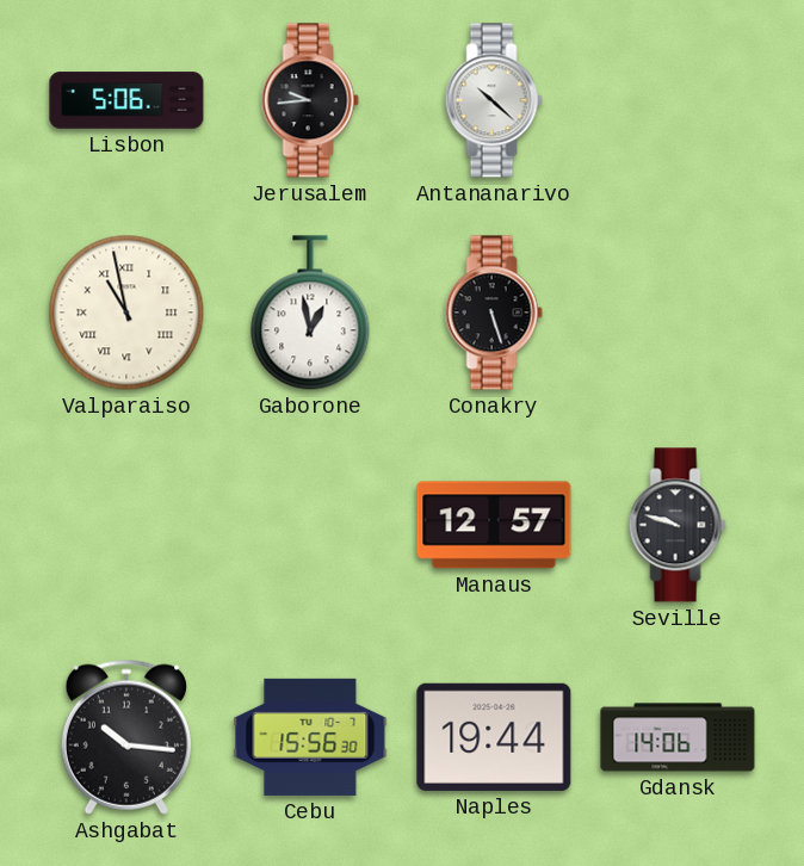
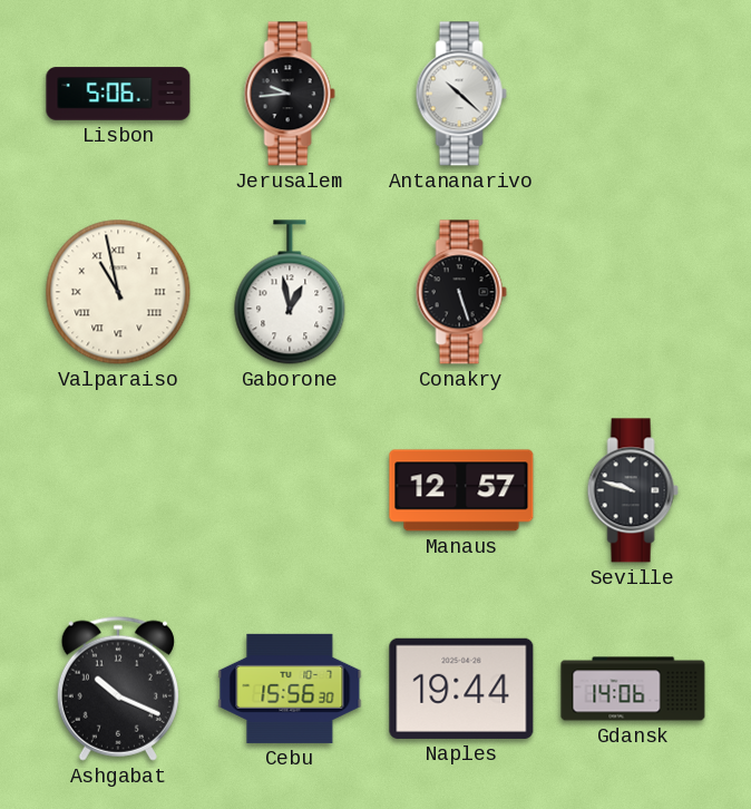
Ashgabat: 10:16 -> 10:19
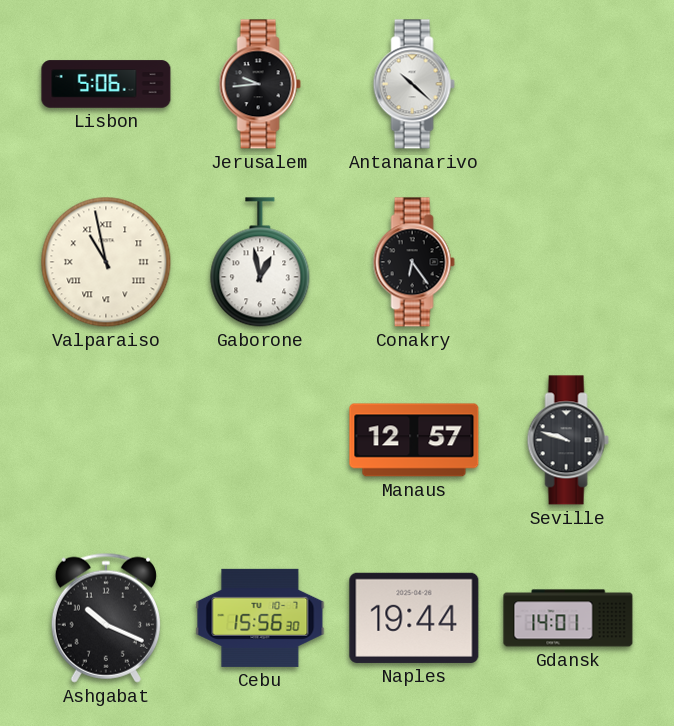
Conakry: 5:27 -> 6:24
Gdansk: 14:06 -> 14:01
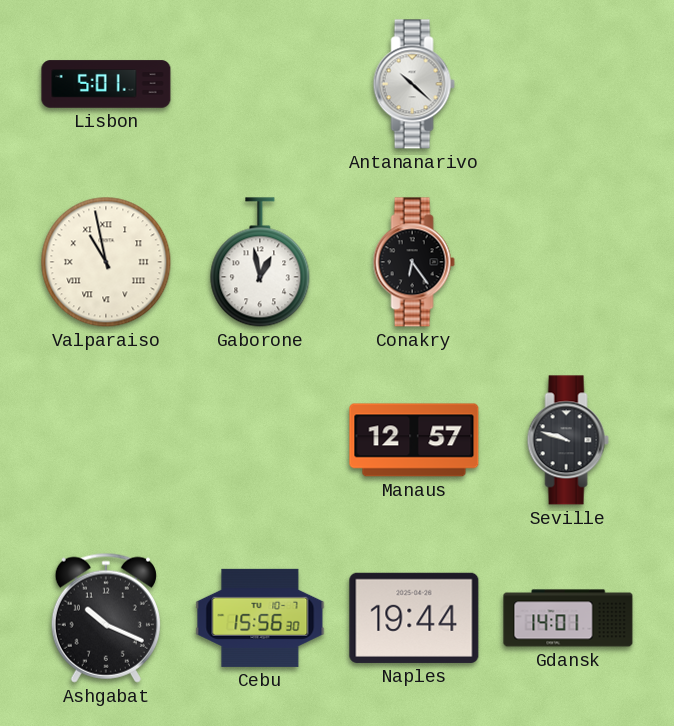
Lisbon: 5:06 -> 5:01
Jerusalem: 9:44 -> none
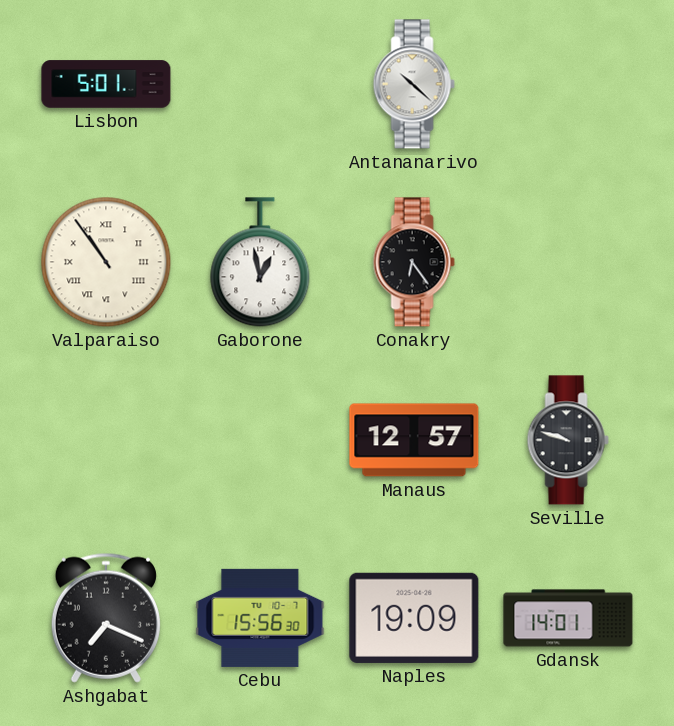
Valparaiso: 10:58 -> 10:54
Ashgabat: 10:19 -> 7:19
Naples: 19:44 -> 19:09
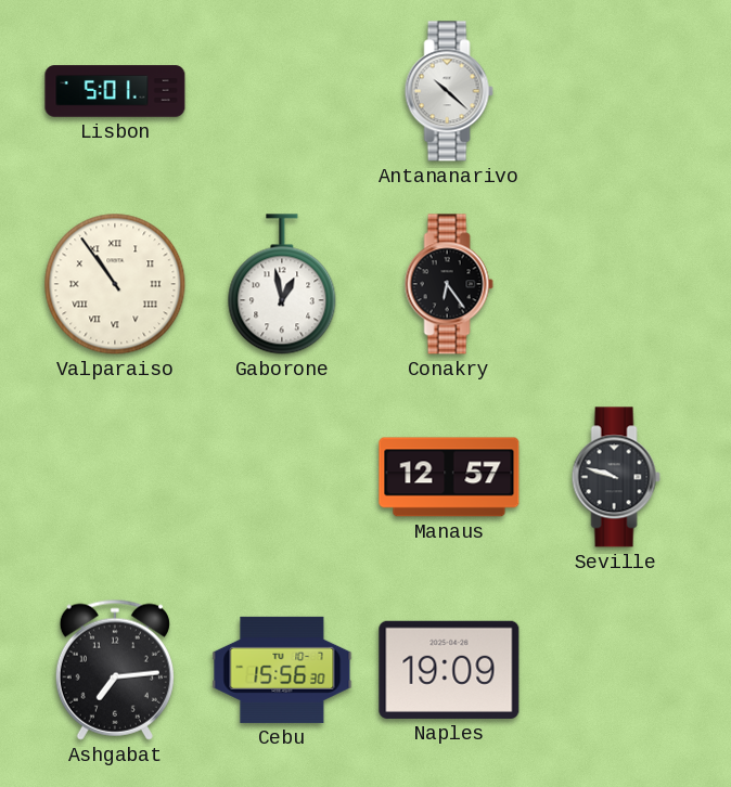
Ashgabat: 7:19 -> 7:14
Gdansk: 14:01 -> none
